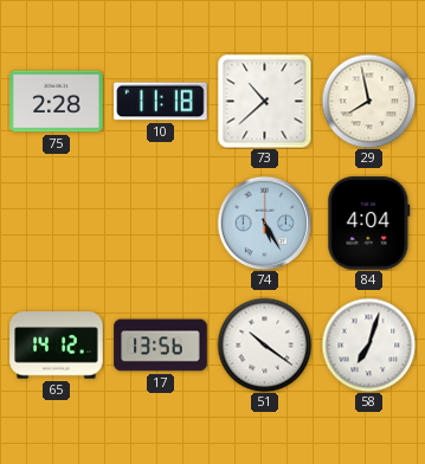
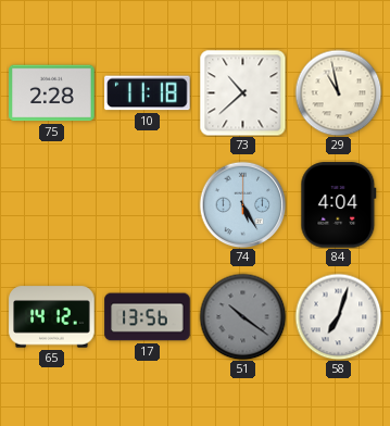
29: 7:58 -> 10:58
51 dial: white -> grey
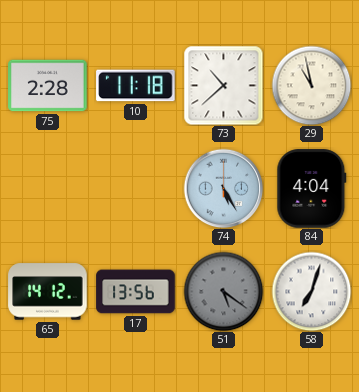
51: 10:21 -> 5:21
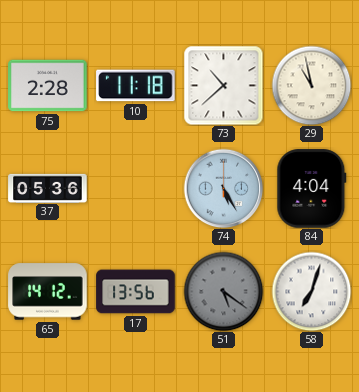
37: none -> 05:36
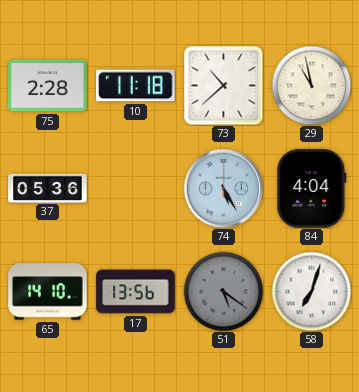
65: 14:12 -> 14:10
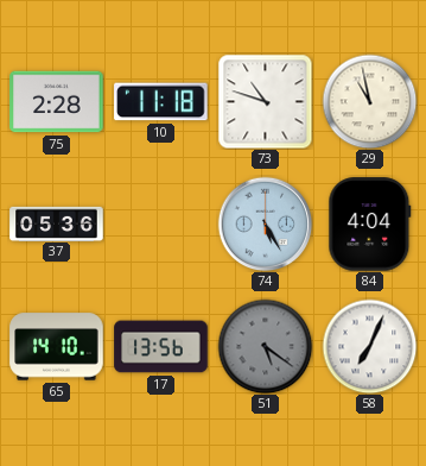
73: 10:38 -> 10:48
58: 7:03 -> 7:04
